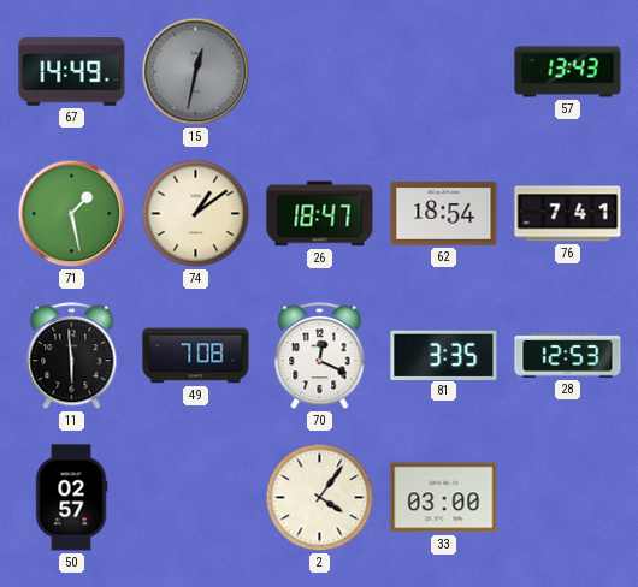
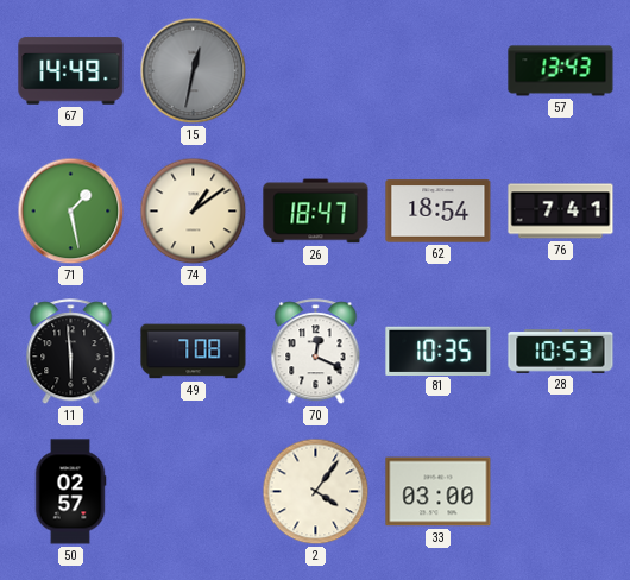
81: 3:35 -> 10:35
28: 12:53 -> 10:53
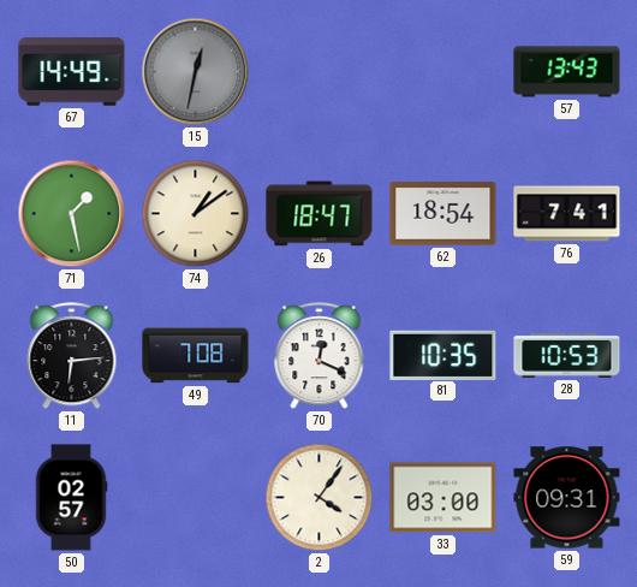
11: 5:59 -> 6:14
59: none -> 09:31
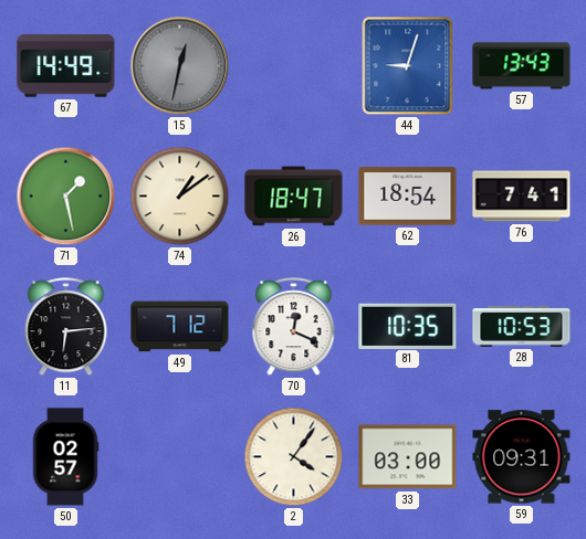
44: none -> 9:03
49: 7:08 -> 7:12
